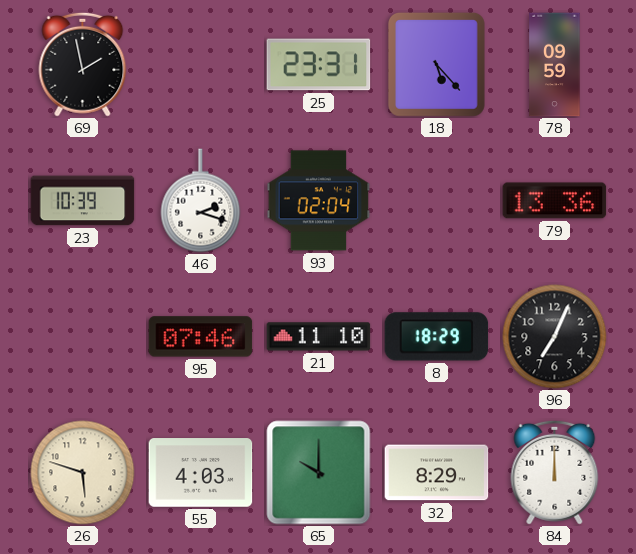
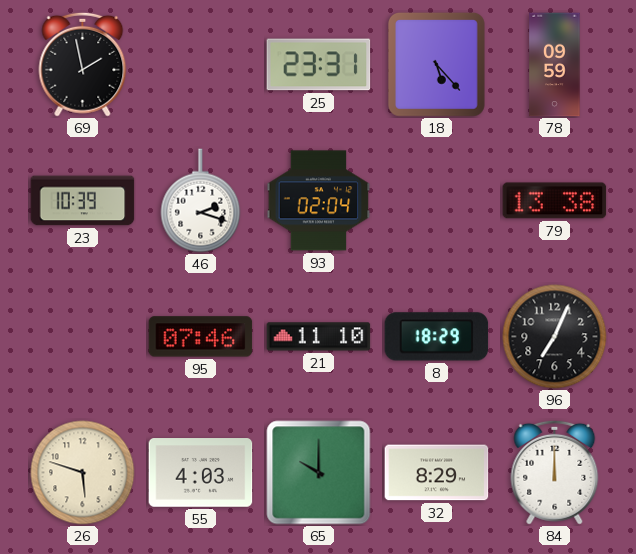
79: 13:36 -> 13:38
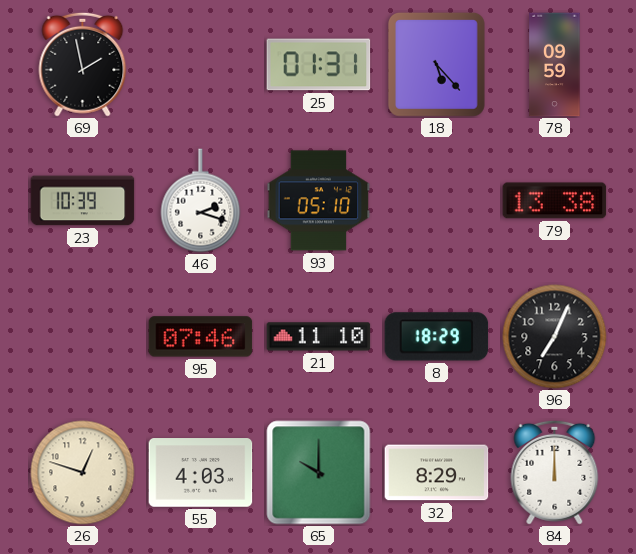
25: 23:31 -> 01:31
93: 02:04 -> 05:10
26: 5:48 -> 12:48
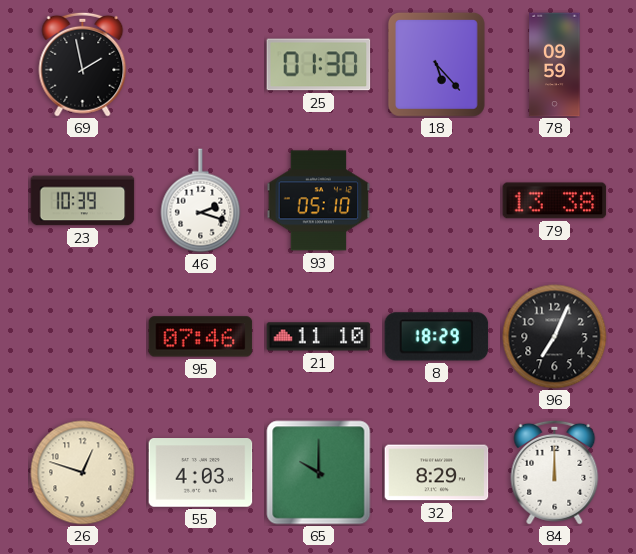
25: 01:31 -> 01:30
